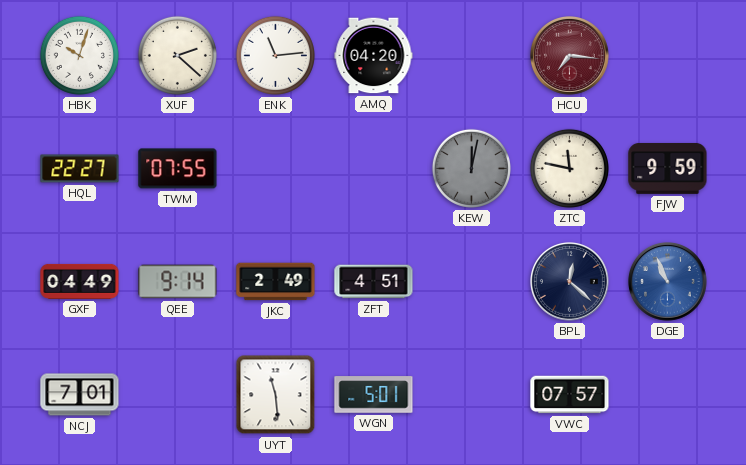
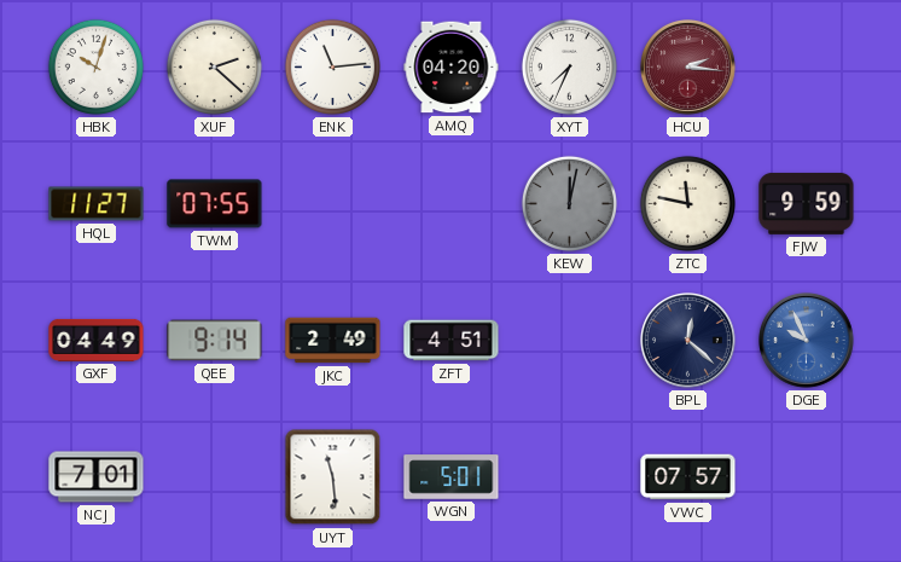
XYT: none -> 7:34
HCU: 7:16 -> 2:16
HQL: 22:27 -> 11:27
DGE: 10:56 -> 9:56
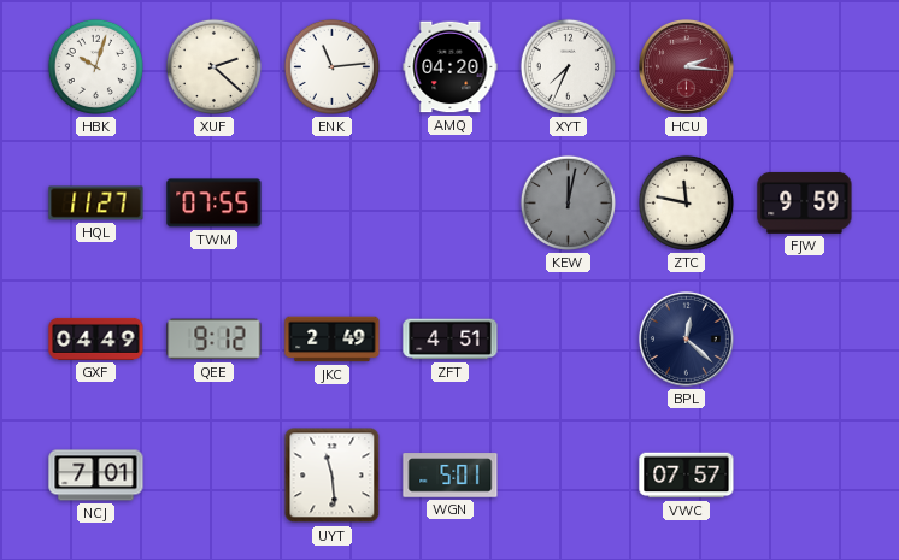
QEE: 9:14 -> 9:12
DGE: 9:56 -> none
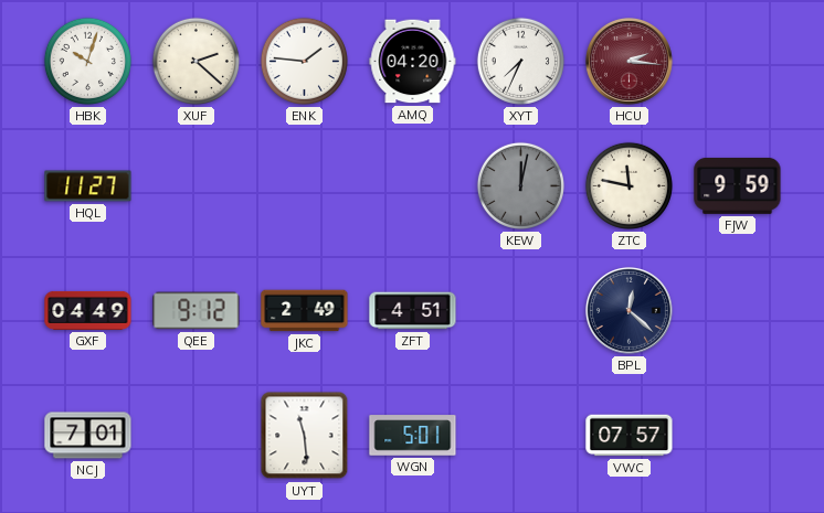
ENK: 11:14 -> 1:46
TWM: 07:55 -> none
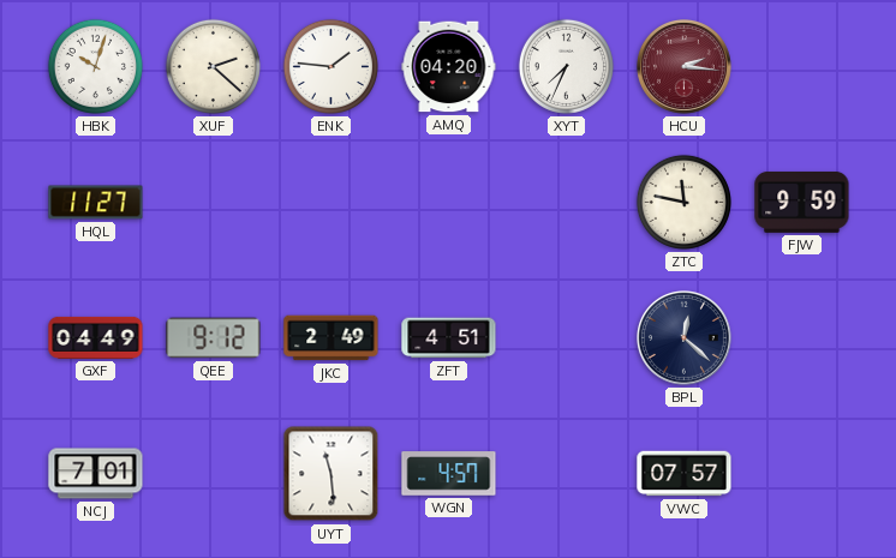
KEW: 12:02 -> none
WGN: 5:01 -> 4:57
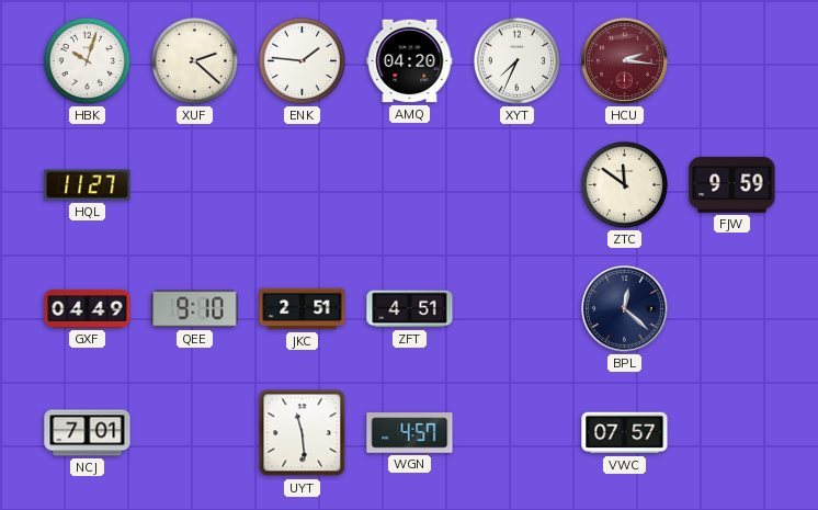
ZTC: 11:47 -> 11:51
QEE: 9:12 -> 9:10
JKC: 2:49 -> 2:51
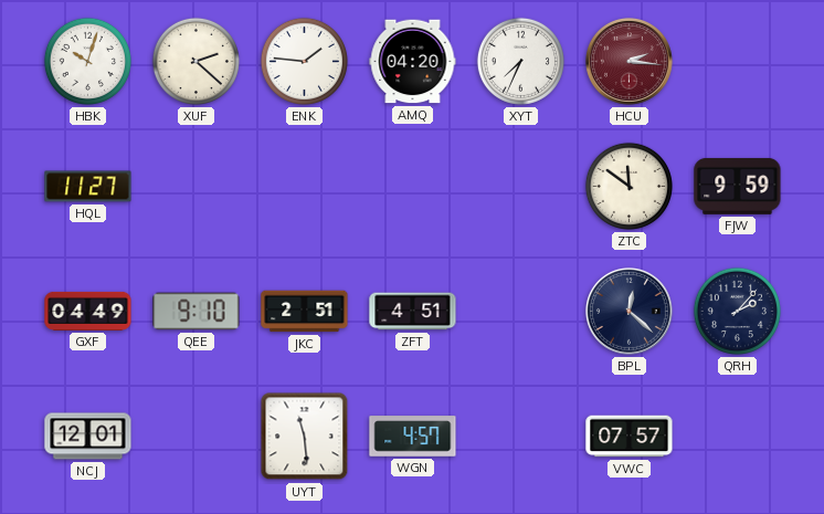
QRH: none -> 2:07
NCJ: 7:01 -> 12:01
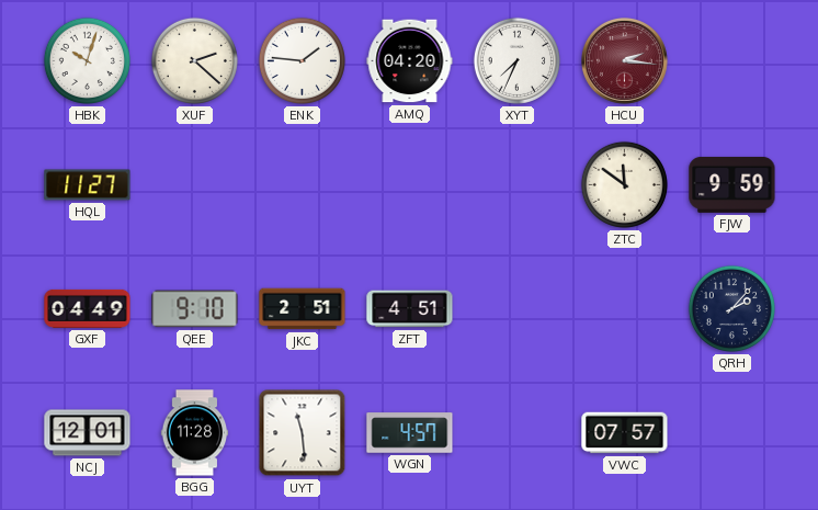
BPL: 12:22 -> none
BGG: none -> 11:28
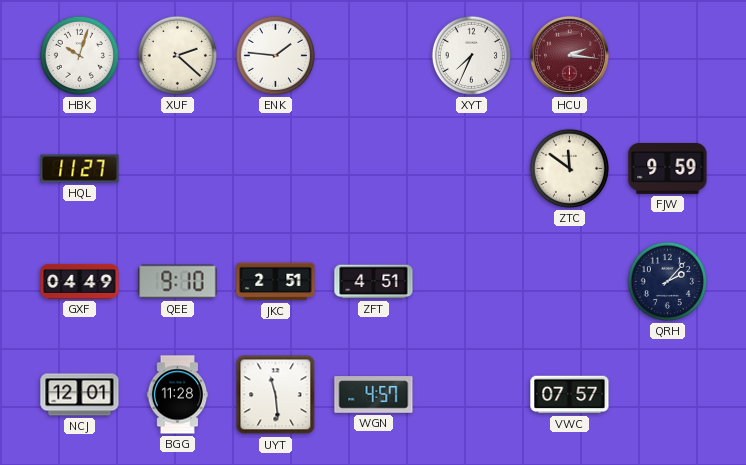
AMQ: 04:20 -> none
